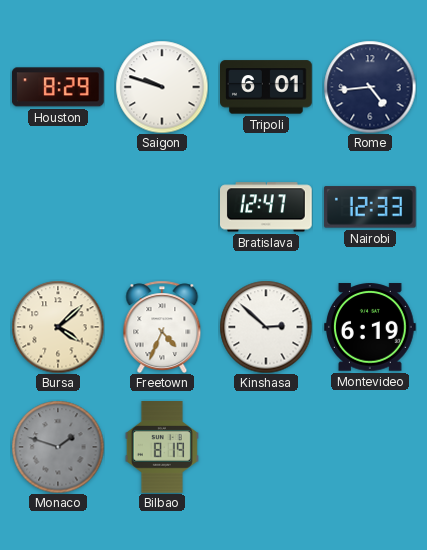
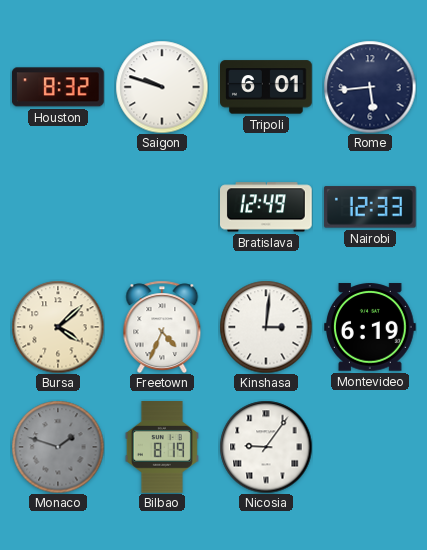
Houston: 8:29 -> 8:32
Rome: 4:44 -> 5:44
Bratislava: 12:47 -> 12:49
Kinshasa: 2:52 -> 3:01
Nicosia: none -> 9:06
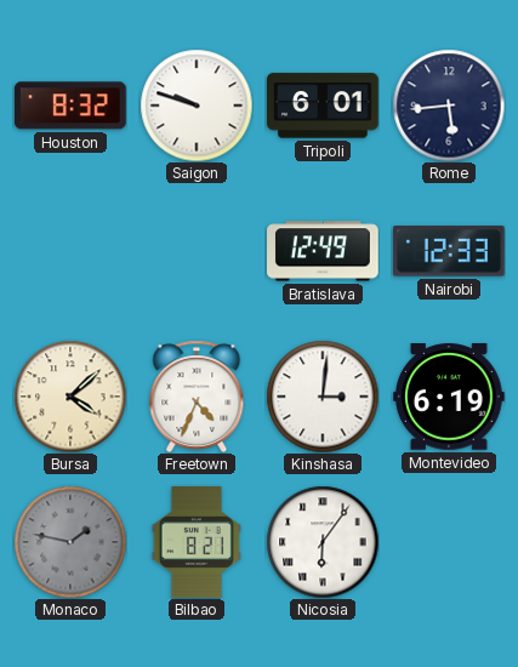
Monaco: 1:48 -> 1:47
Bilbao: 8:19 -> 8:21
Nicosia: 9:06 -> 6:06
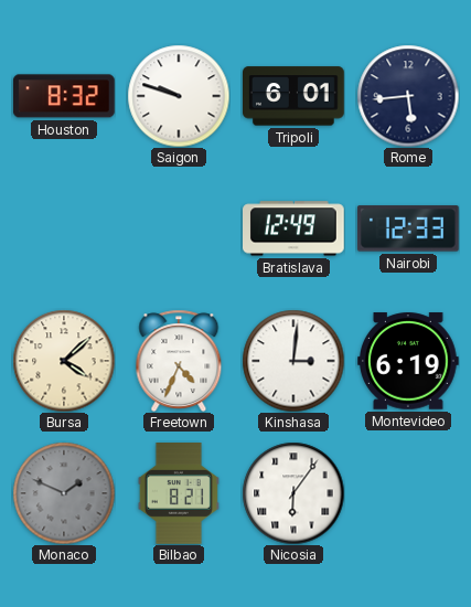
Monaco: 1:47 -> 1:49
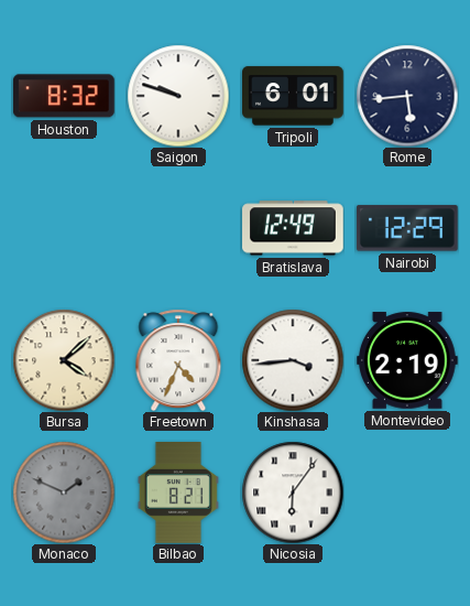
Nairobi: 12:33 -> 12:29
Kinshasa: 3:01 -> 3:44
Montevideo: 6:19 -> 2:19
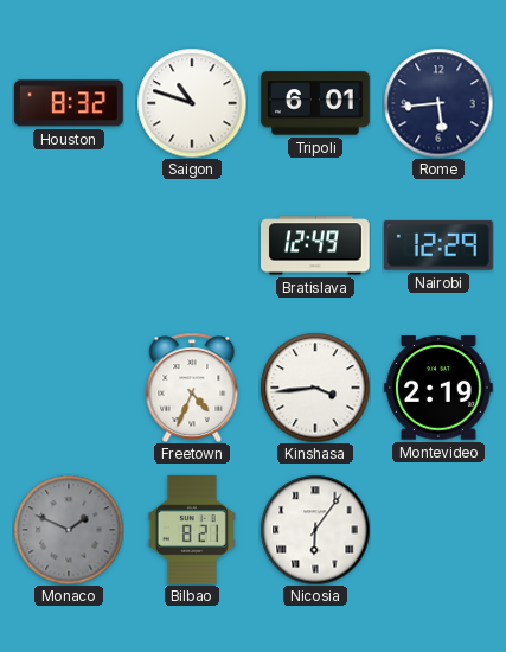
Saigon: 9:48 -> 10:48
Bursa: 4:08 -> none
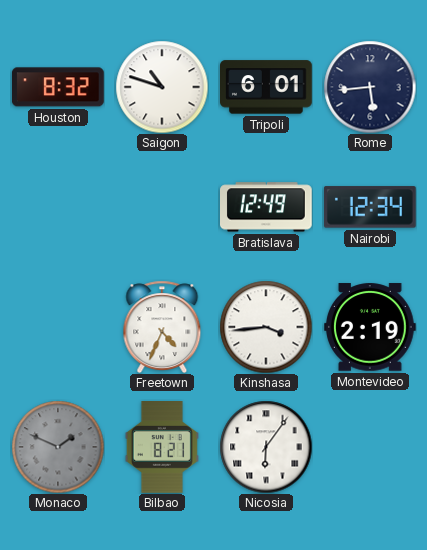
Nairobi: 12:29 -> 12:34
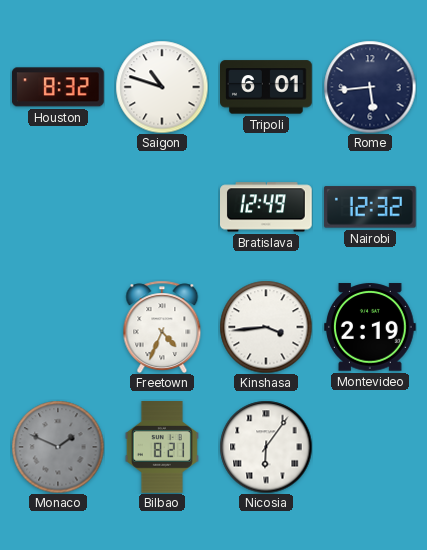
Nairobi: 12:34 -> 12:32
